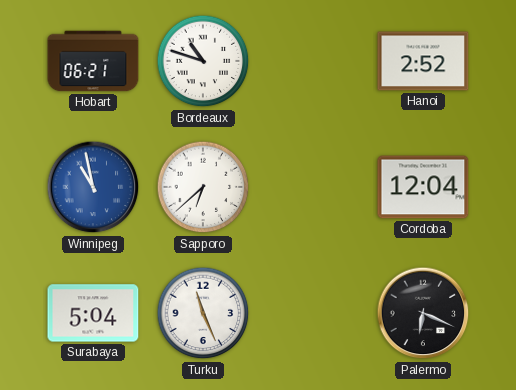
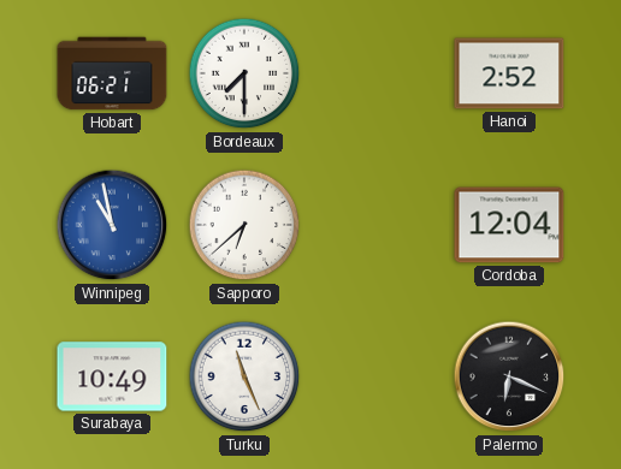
Bordeaux: 10:48 -> 7:30
Surabaya: 5:04 -> 10:49
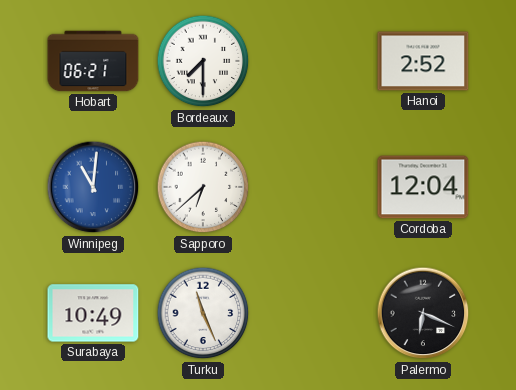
Winnipeg: 10:58 -> 11:01
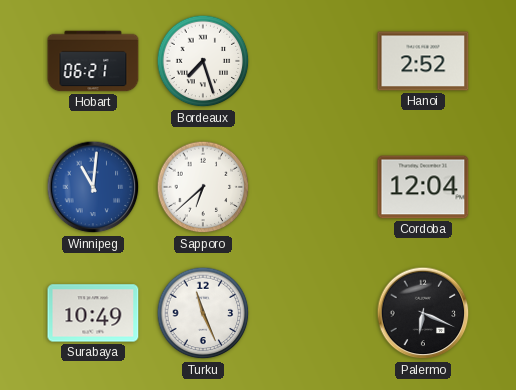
Bordeaux: 7:30 -> 7:27
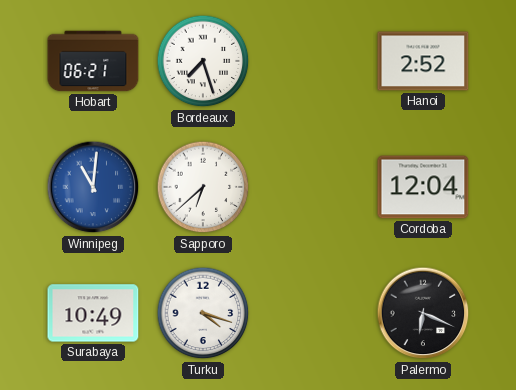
Turku: 11:26 -> 4:18
